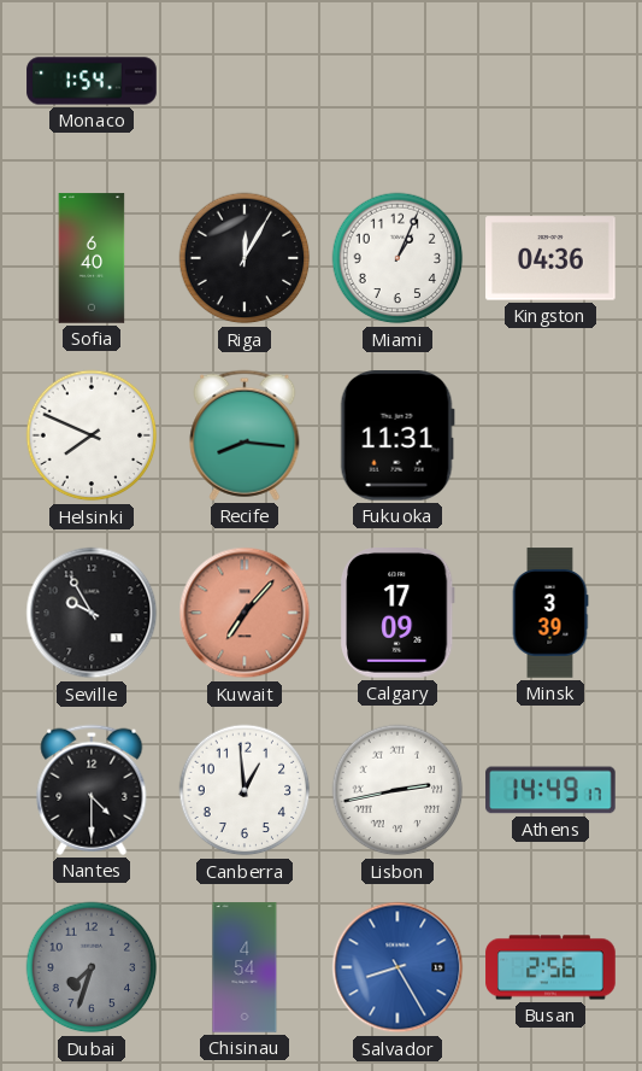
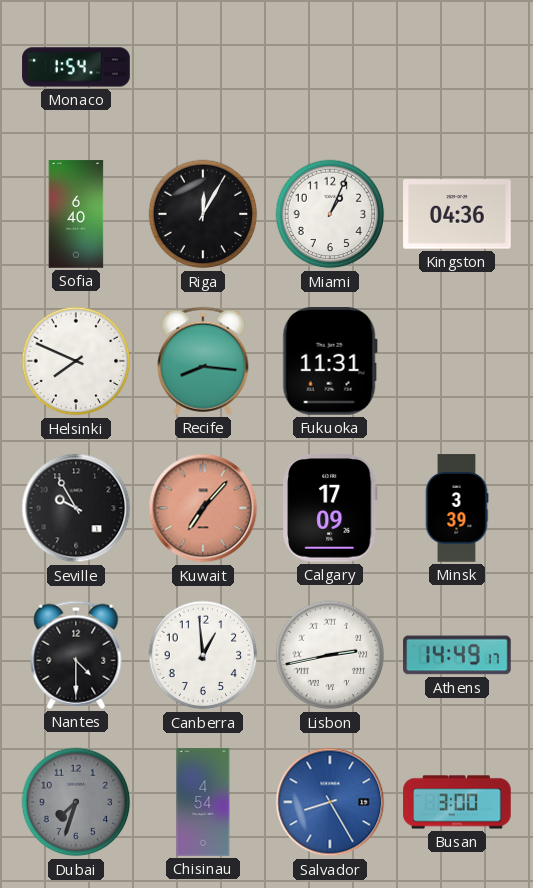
Busan: 2:56 -> 3:00
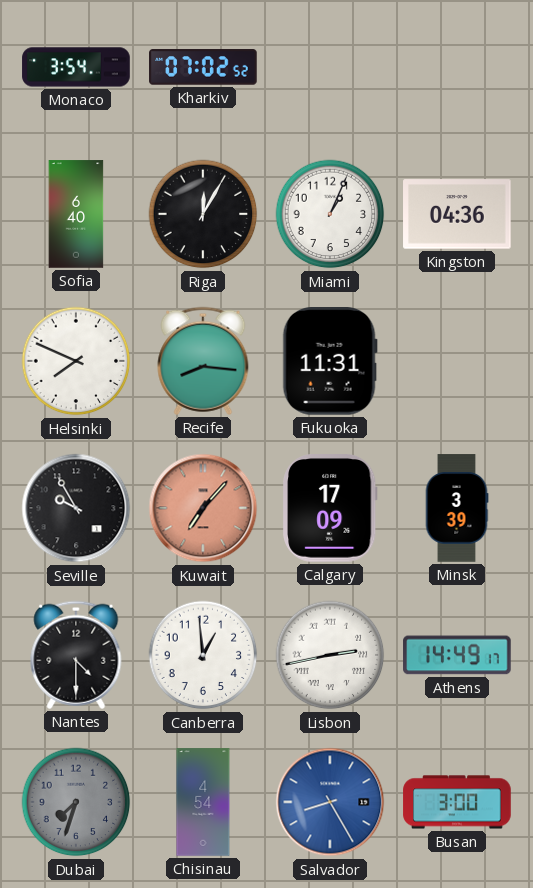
Monaco: 1:54 -> 3:54
Kharkiv: none -> 07:02
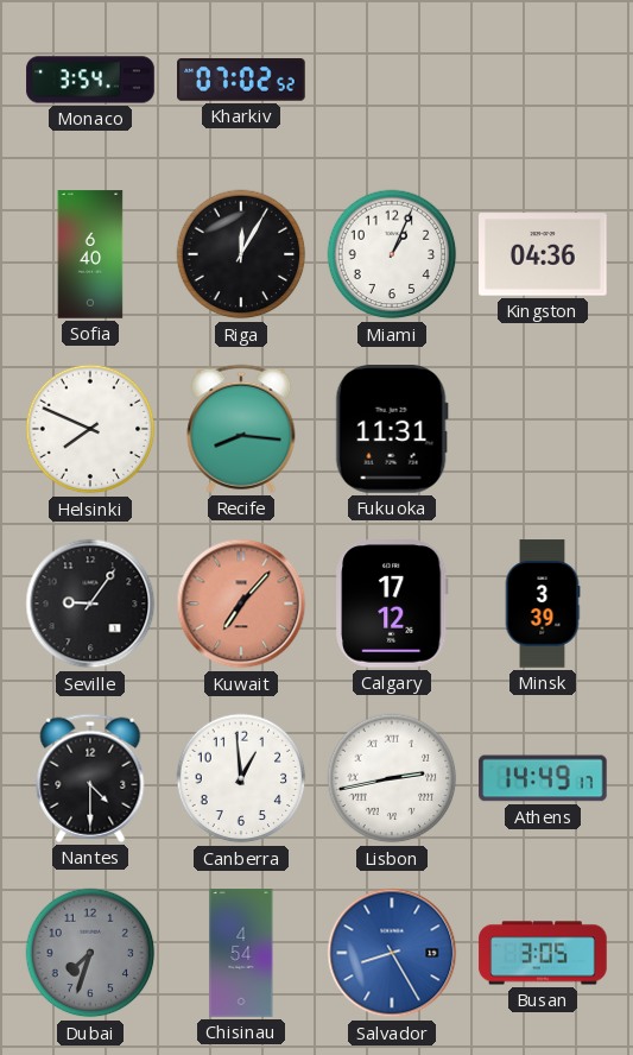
Seville: 9:55 -> 9:06
Calgary: 17:09 -> 17:12
Busan: 3:00 -> 3:05
